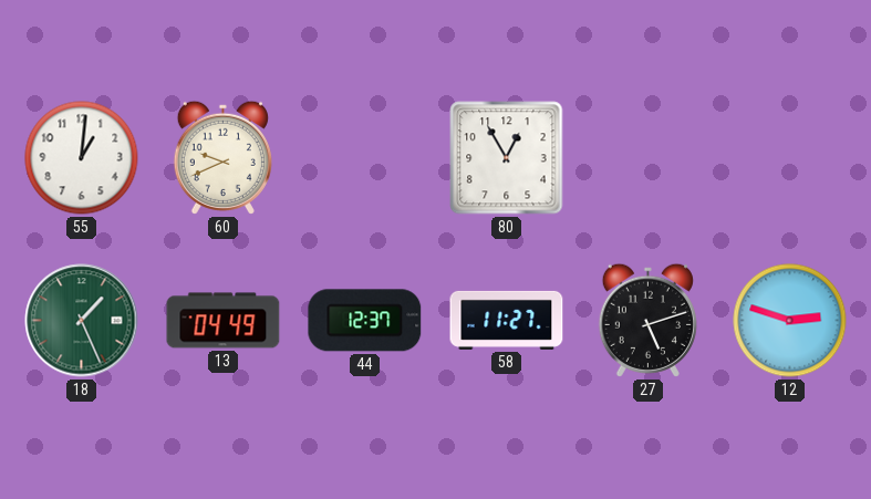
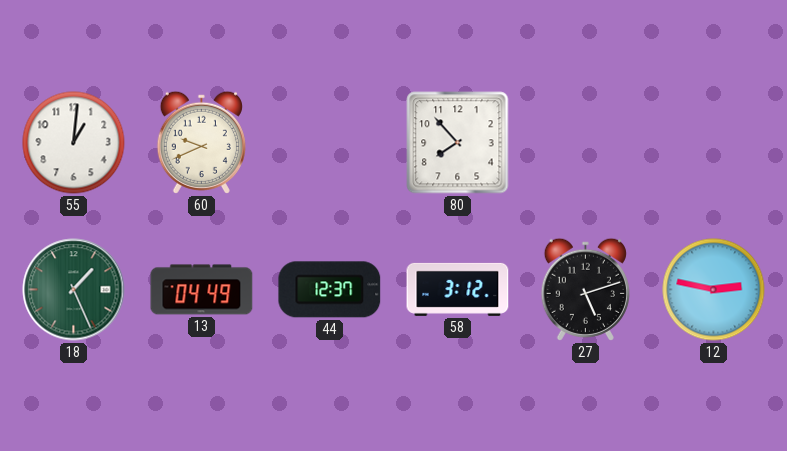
80: 12:55 -> 7:53
58: 11:27 -> 3:12
12: 2:48 -> 2:47
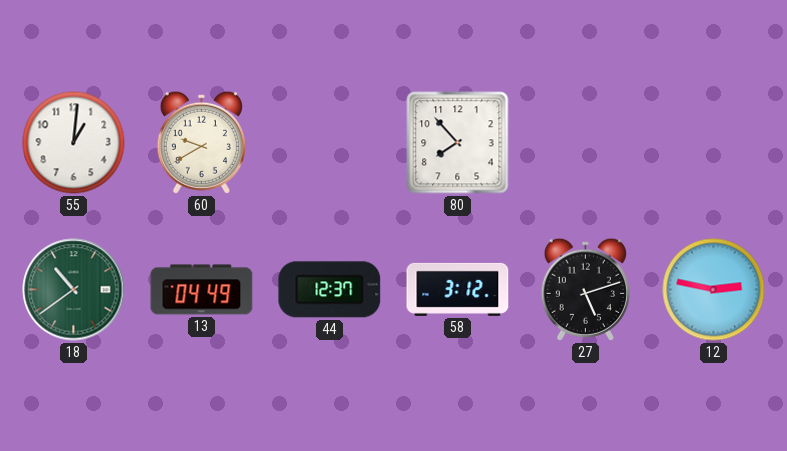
60: 9:41 -> 9:40
18: 1:26 -> 10:39
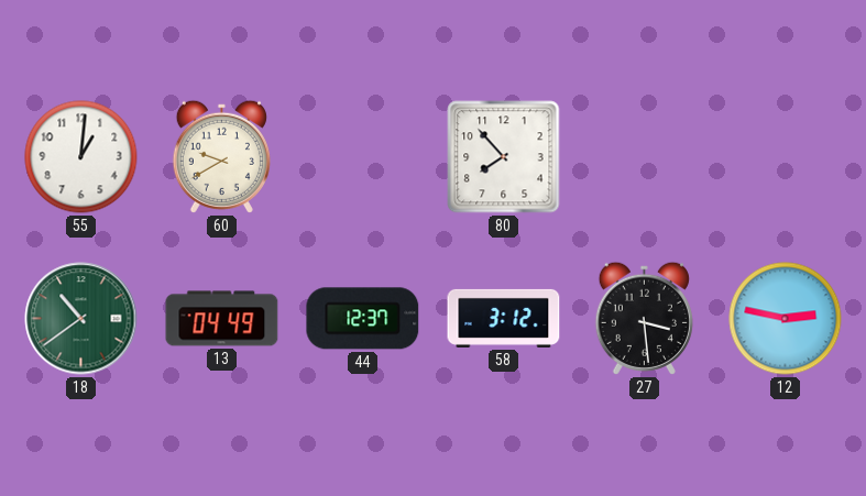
27: 5:12 -> 3:29
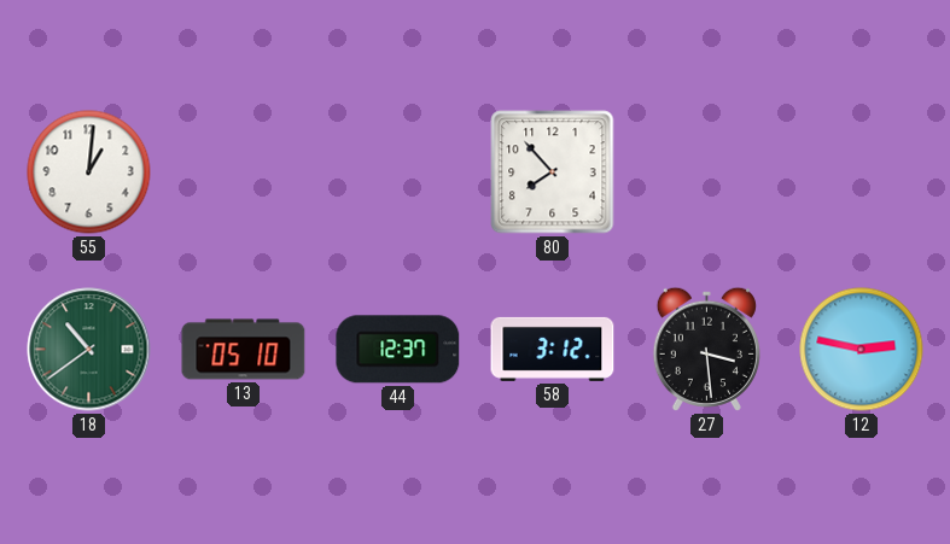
60: 9:40 -> none
13: 04:49 -> 05:10
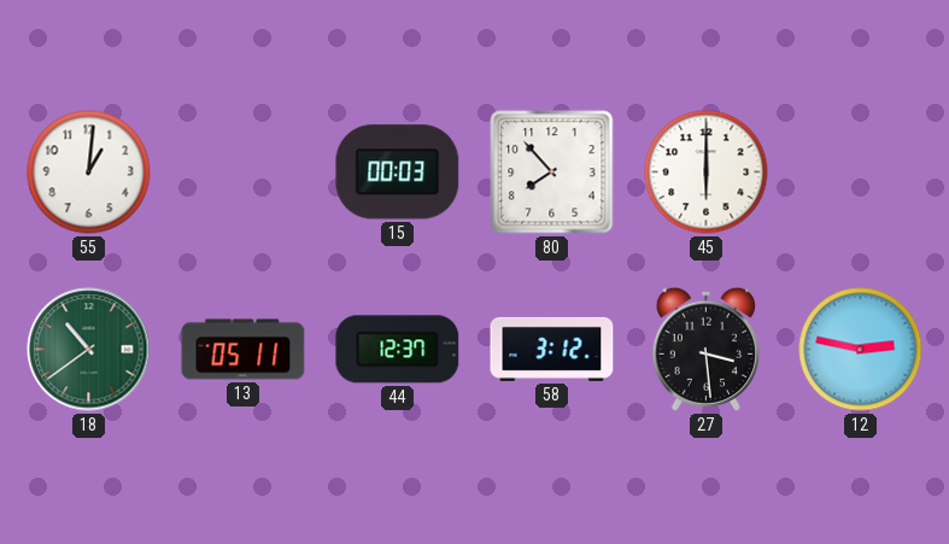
15: none -> 00:03
45: none -> 6:00
13: 05:10 -> 05:11
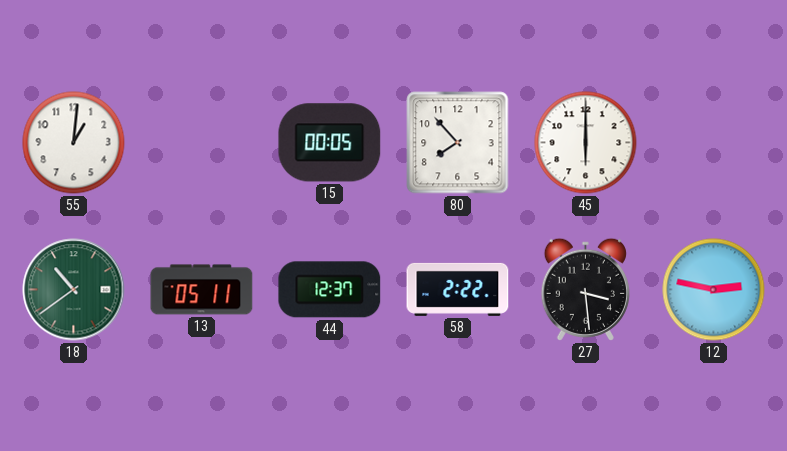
15: 00:03 -> 00:05
58: 3:12 -> 2:22
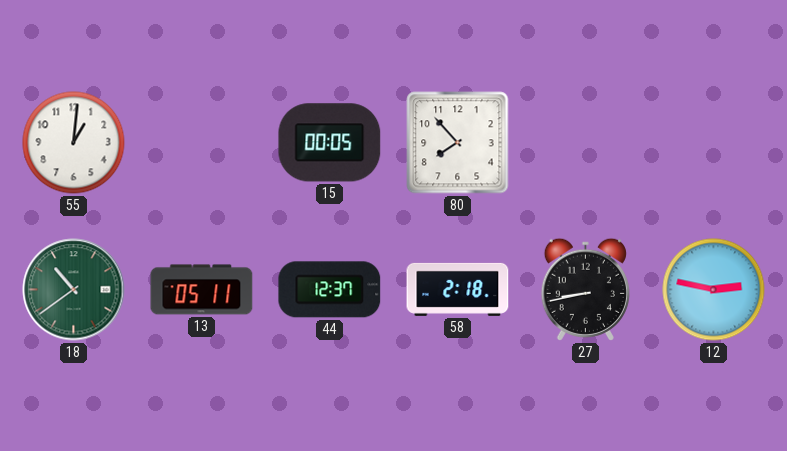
45: 6:00 -> none
58: 2:22 -> 2:18
27: 3:29 -> 8:43
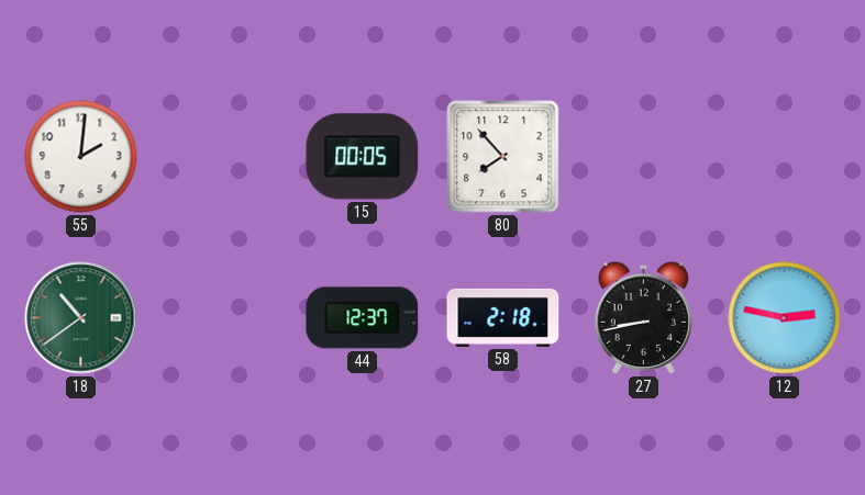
55: 1:01 -> 2:01
13: 05:11 -> none
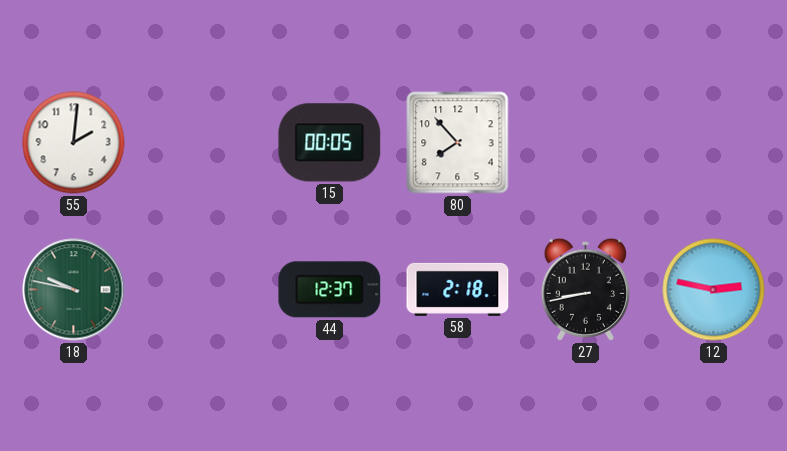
18: 10:39 -> 9:47
